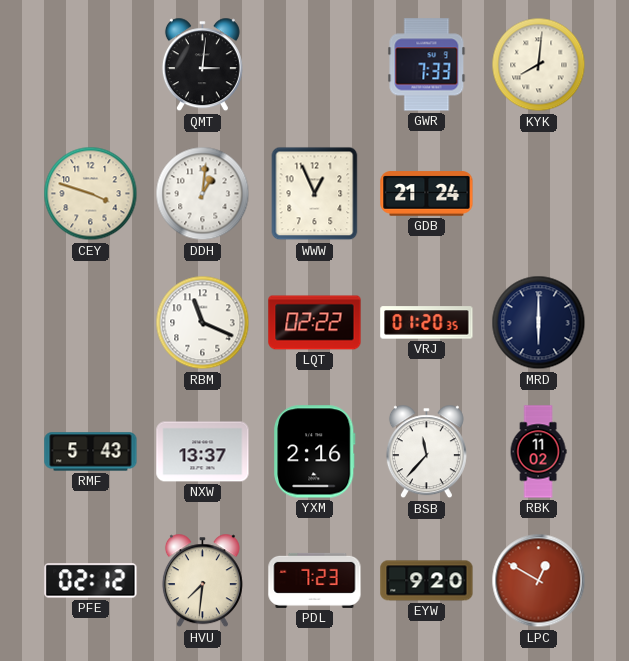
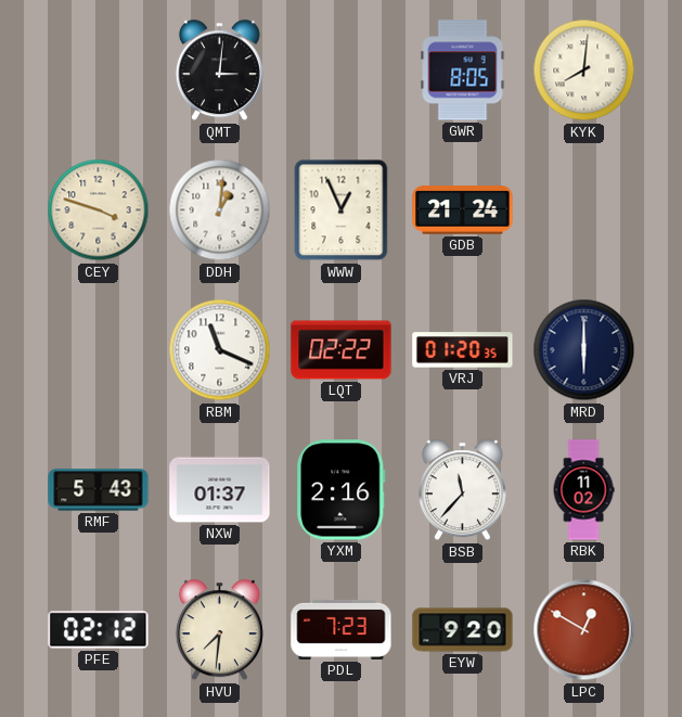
GWR: 7:33 -> 8:05
NXW: 13:37 -> 01:37
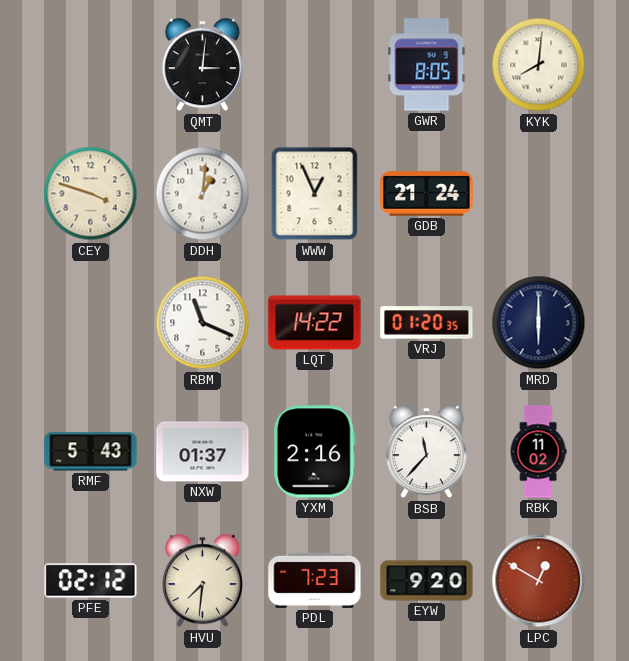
LQT: 02:22 -> 14:22
